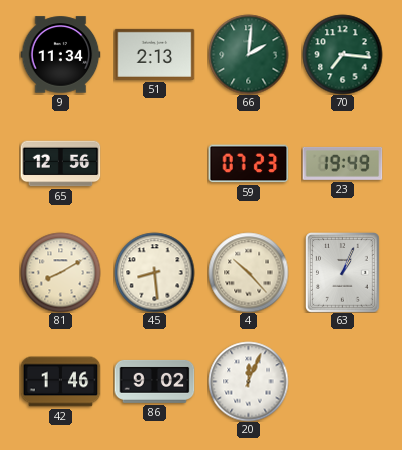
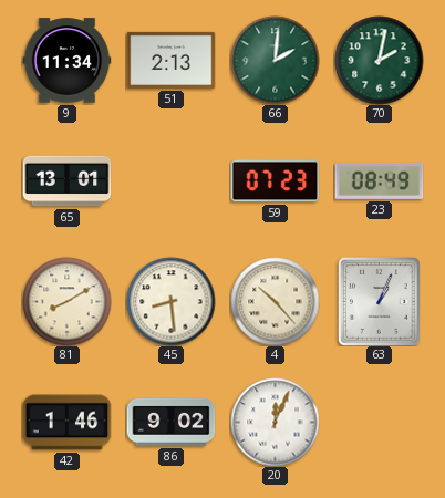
70: 7:16 -> 2:02
65: 12:56 -> 13:01
23: 19:49 -> 08:49
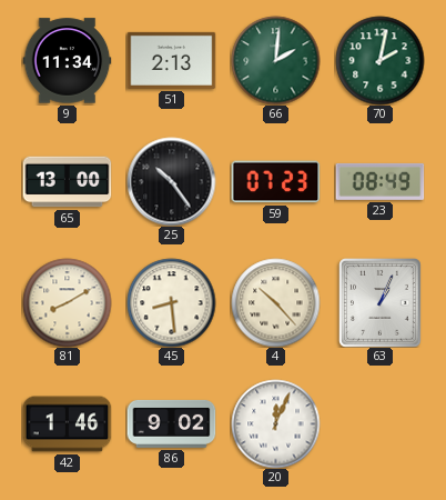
65: 13:01 -> 13:00
25: none -> 10:24
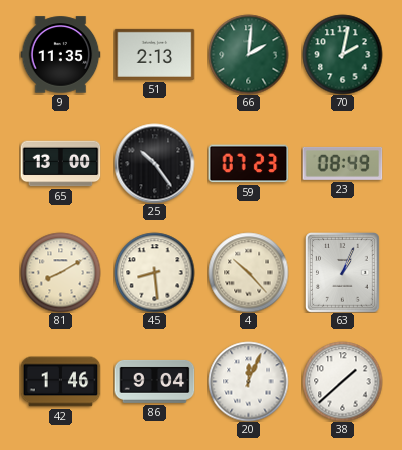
9: 11:34 -> 11:35
86: 9:02 -> 9:04
38: none -> 1:38
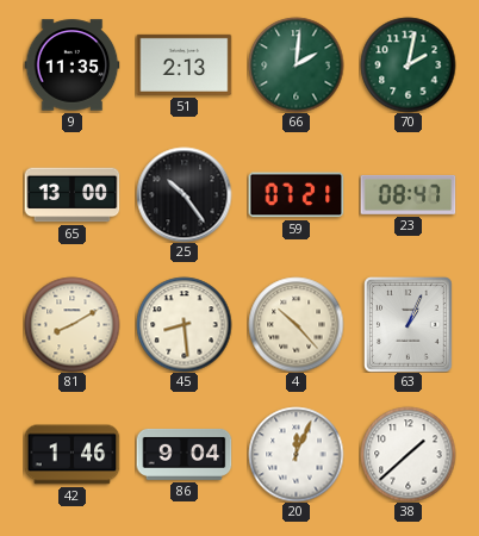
59: 07:23 -> 07:21
23: 08:49 -> 08:47
